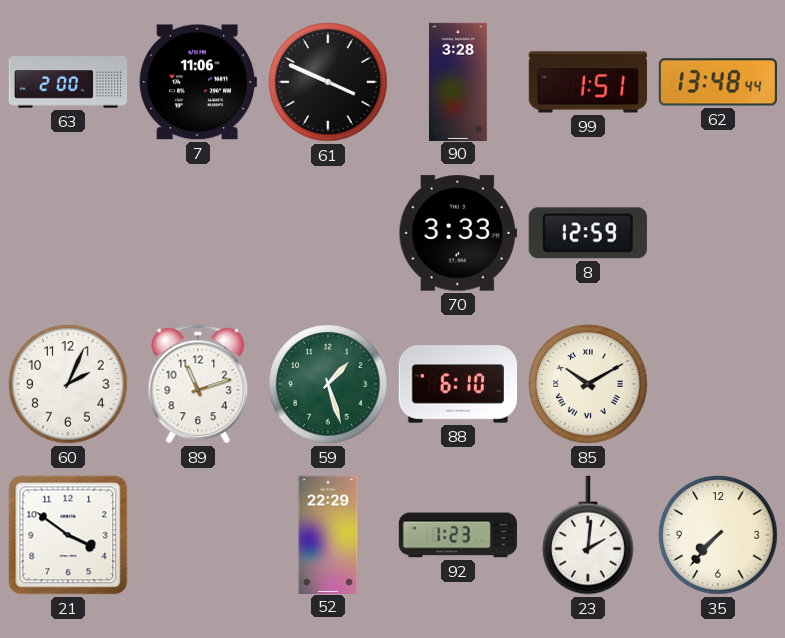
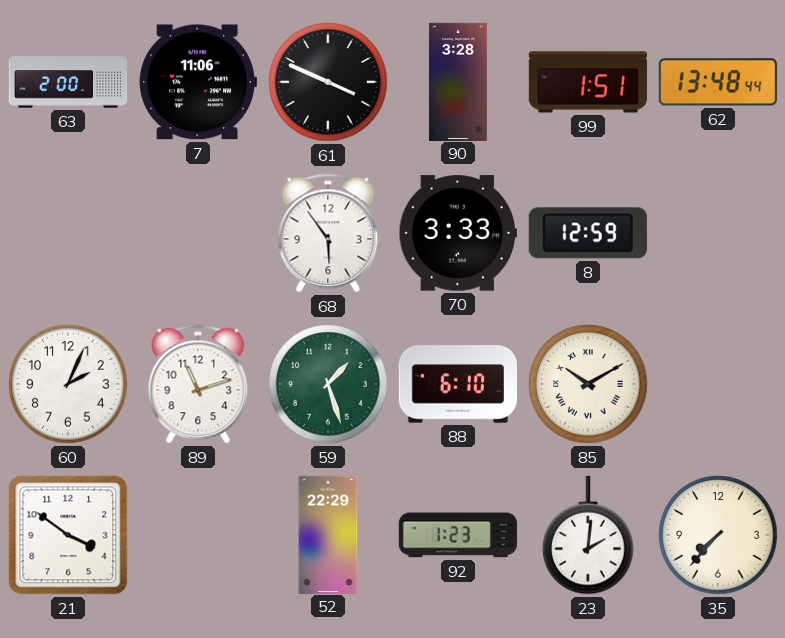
68: none -> 5:54
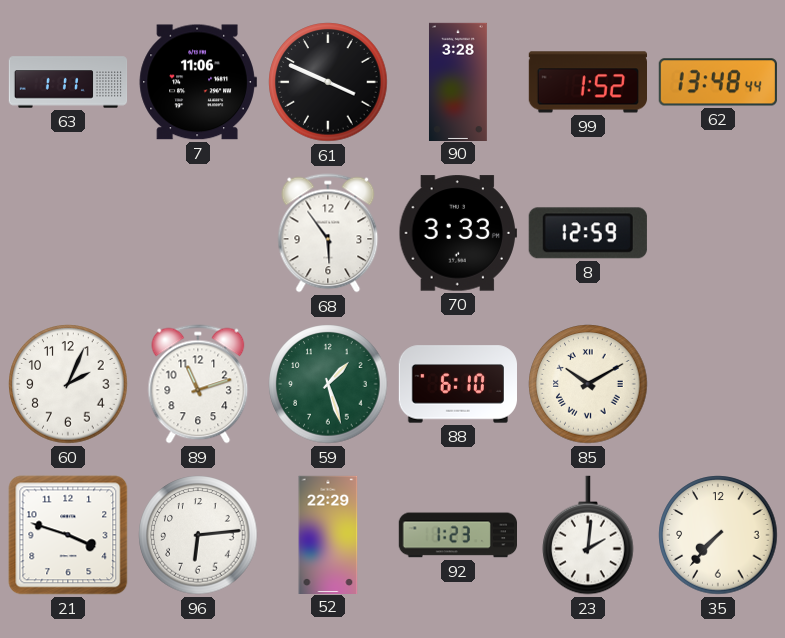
63: 2:00 -> 1:11
99: 1:51 -> 1:52
21: 3:51 -> 3:48
96: none -> 6:14
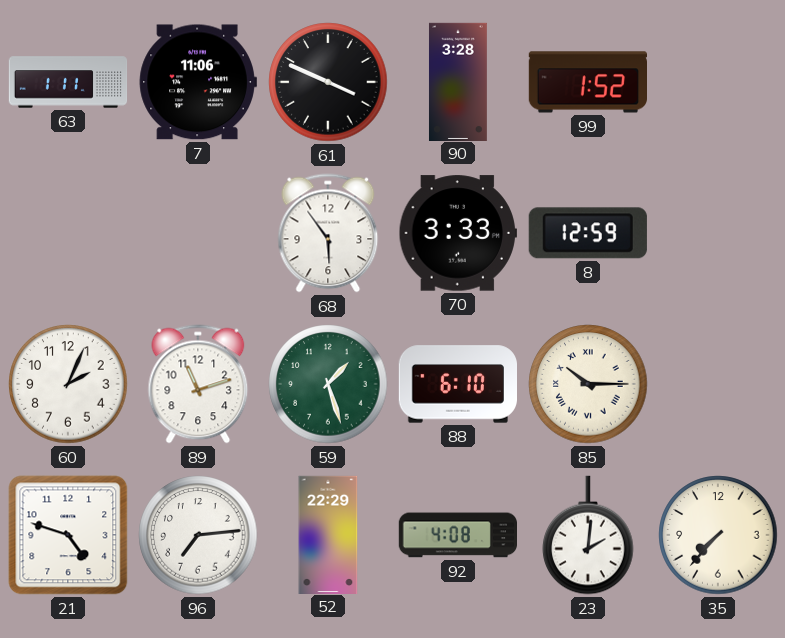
62: 13:48 -> none
85: 10:10 -> 10:15
21: 3:48 -> 4:48
96: 6:14 -> 7:14
92: 1:23 -> 4:08
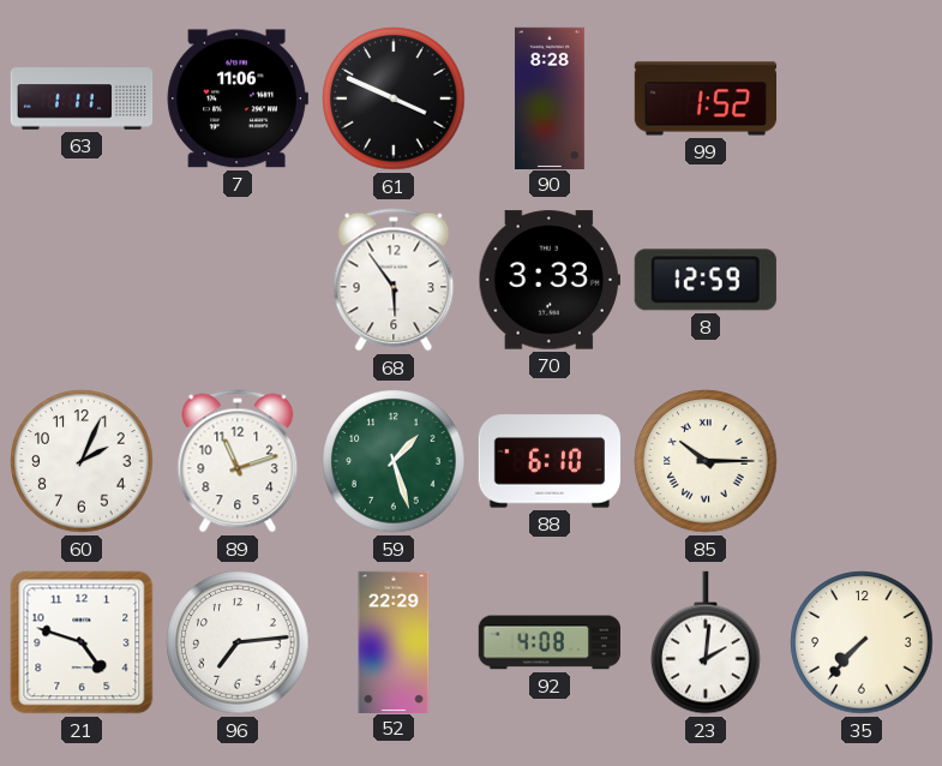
90: 3:28 -> 8:28
